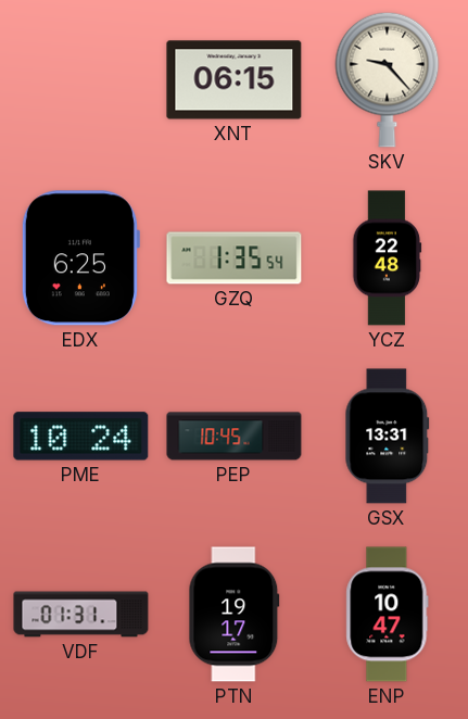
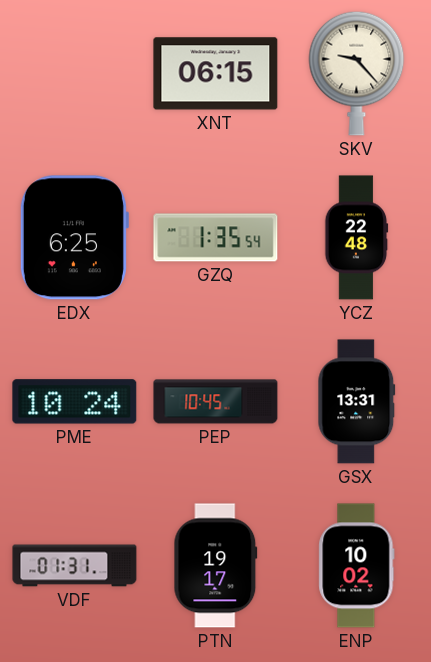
ENP: 10:47 -> 10:02
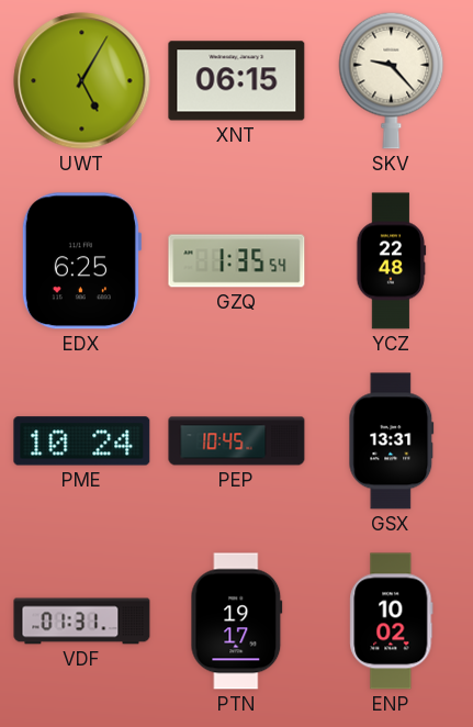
UWT: none -> 5:05
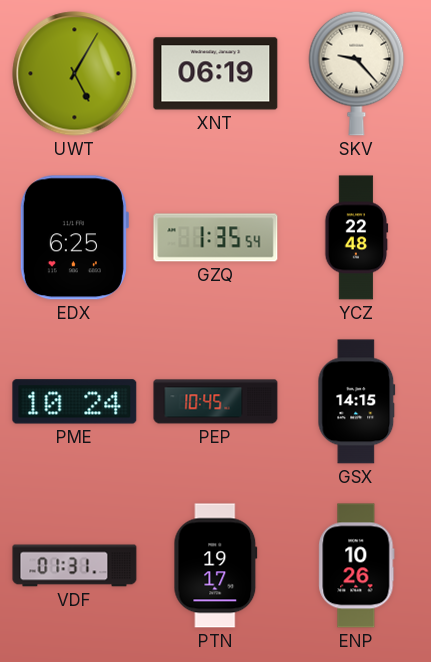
XNT: 06:15 -> 06:19
GSX: 13:31 -> 14:15
ENP: 10:02 -> 10:26
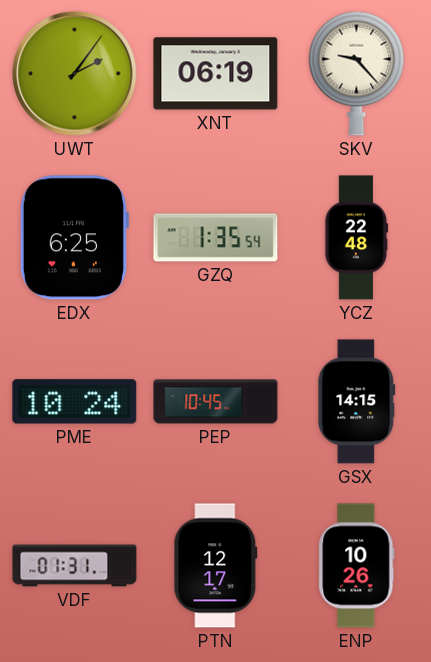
UWT: 5:05 -> 2:06
PTN: 19:17 -> 12:17
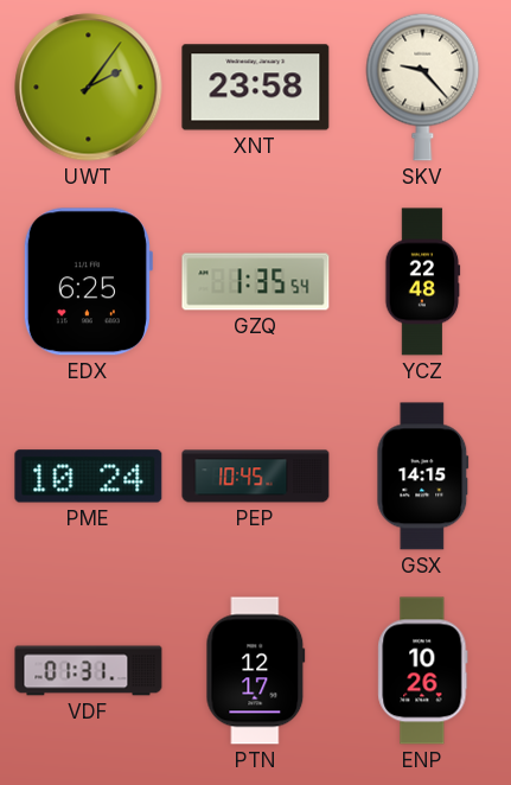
XNT: 06:19 -> 23:58
